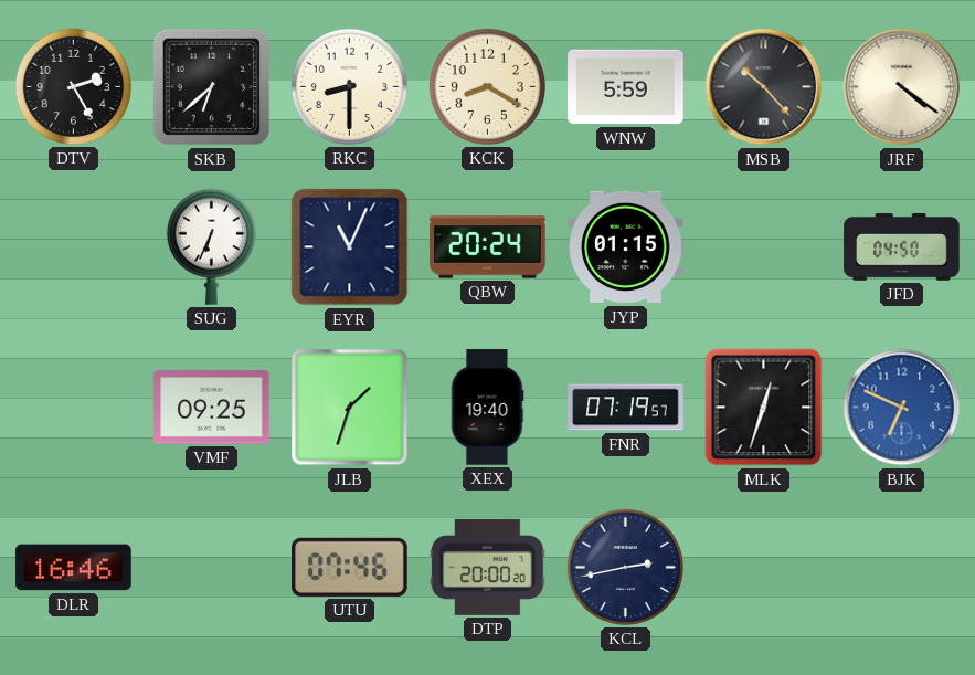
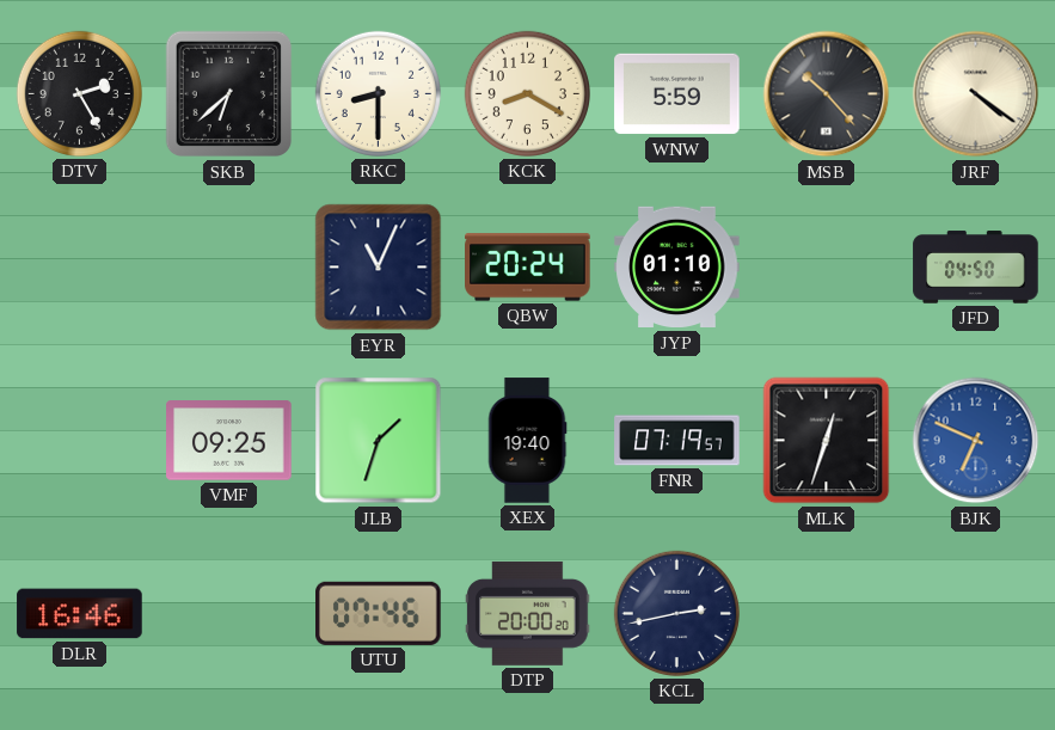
SUG: 6:34 -> none
JYP: 01:15 -> 01:10
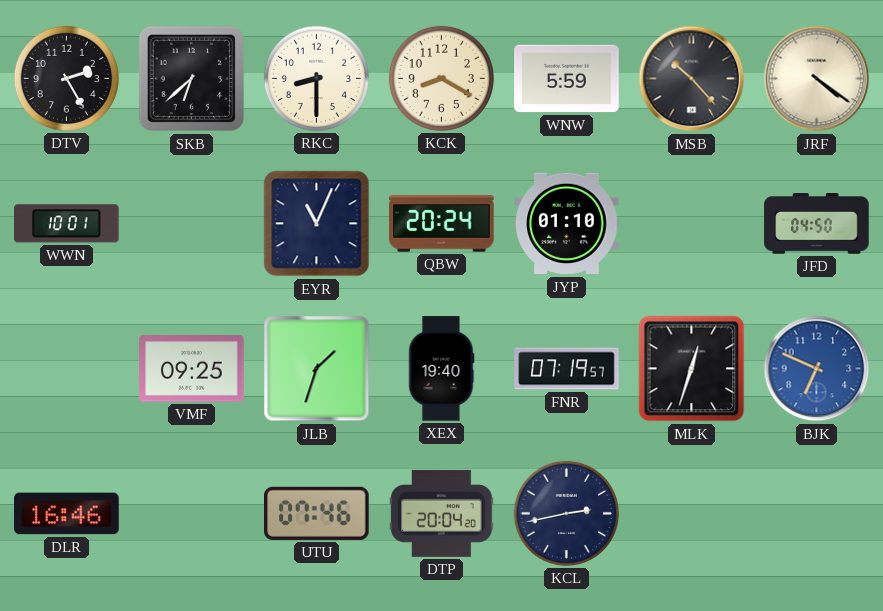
WWN: none -> 10:01
DTP: 20:00 -> 20:04
